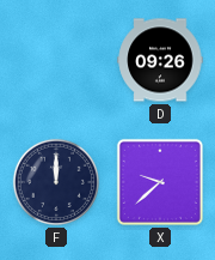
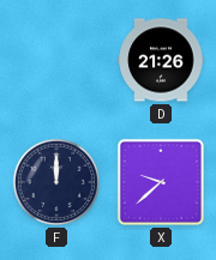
D: 09:26 -> 21:26
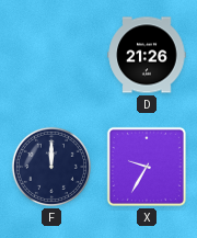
X: 9:38 -> 9:35
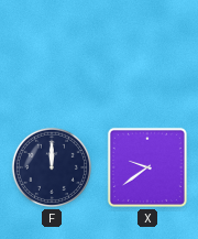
D: 21:26 -> none
X: 9:35 -> 9:39
